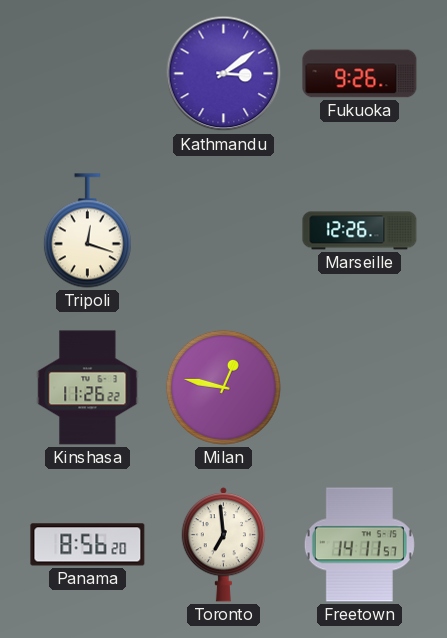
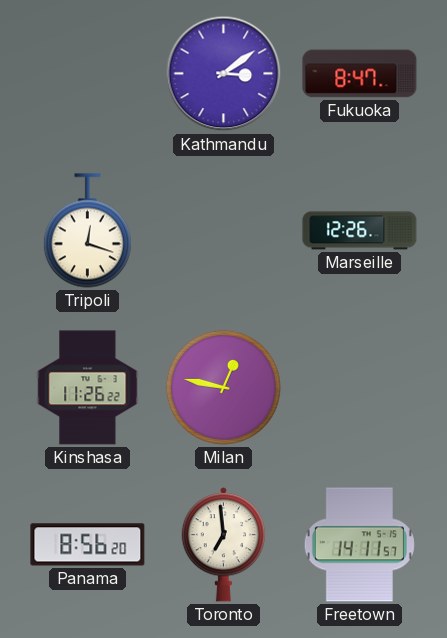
Fukuoka: 9:26 -> 8:47
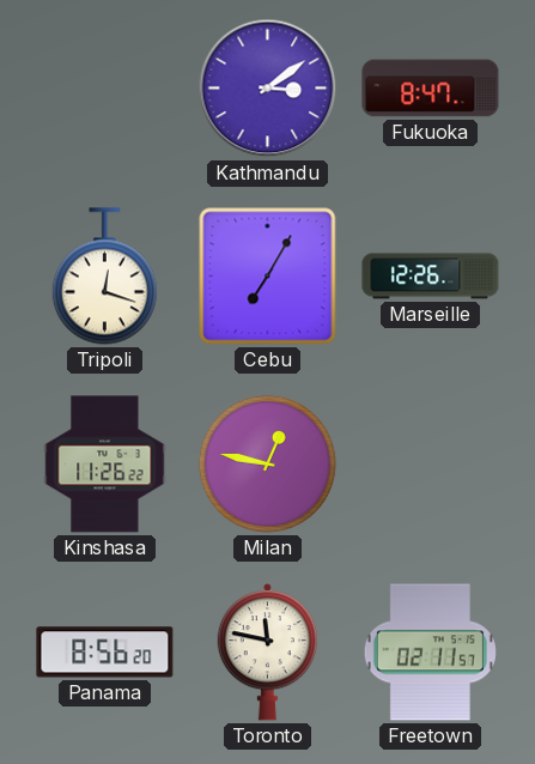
Cebu: none -> 7:05
Toronto: 6:59 -> 11:47
Freetown: 14:11 -> 02:11
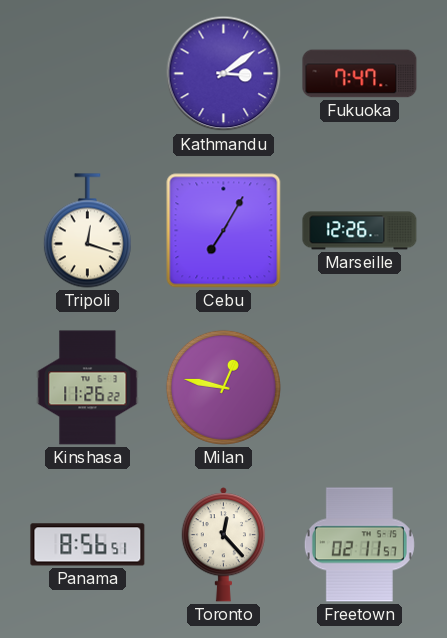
Fukuoka: 8:47 -> 7:47
Panama: 8:56:20 -> 8:56:51
Toronto: 11:47 -> 12:23
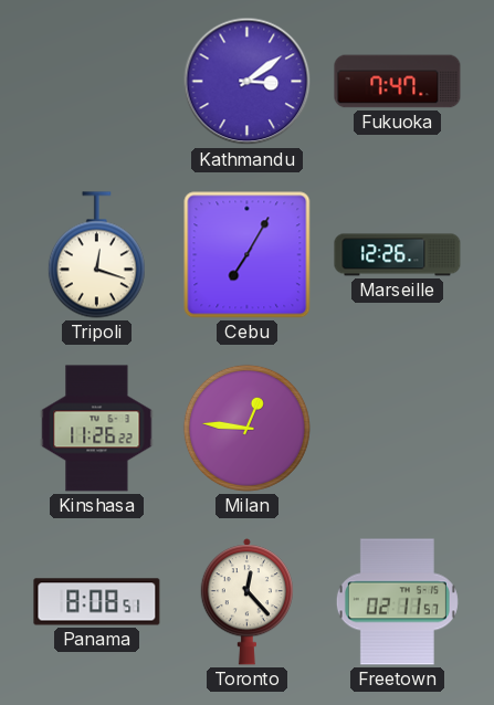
Milan: 12:47 -> 12:46
Panama: 8:56 -> 8:08
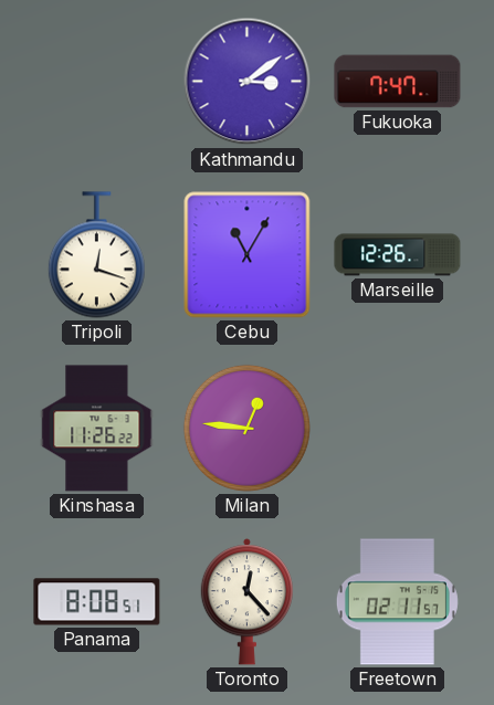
Cebu: 7:05 -> 11:05
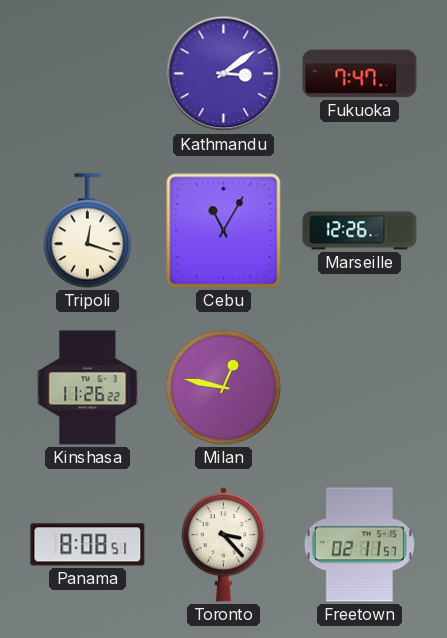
Milan: 12:46 -> 12:47
Toronto: 12:23 -> 3:23
